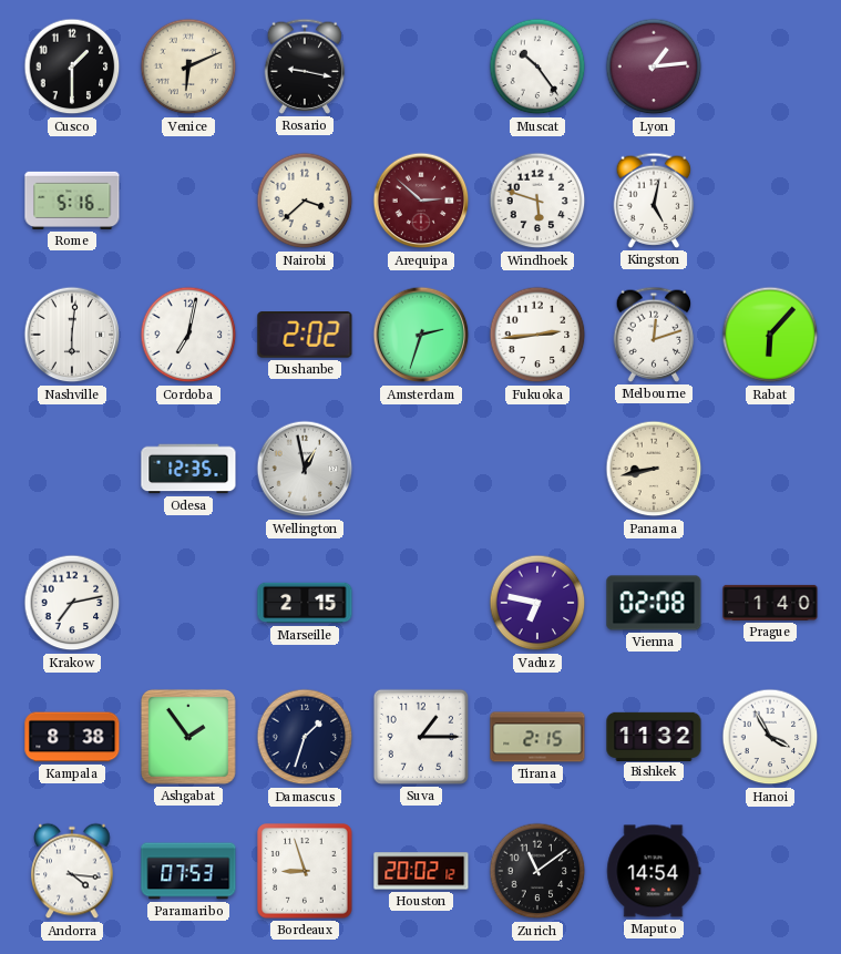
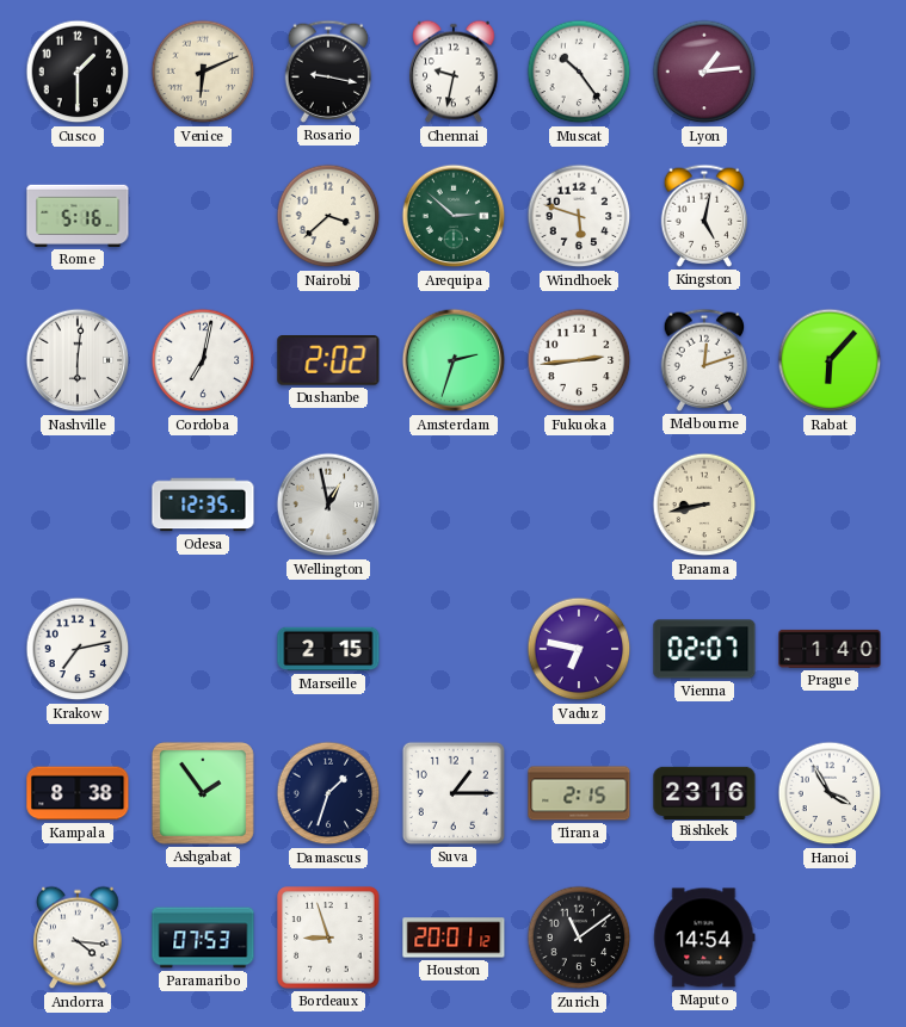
Chennai: none -> 9:32
Arequipa dial: burgundy -> green
Vienna: 02:08 -> 02:07
Bishkek: 11:32 -> 23:16
Houston: 20:02 -> 20:01
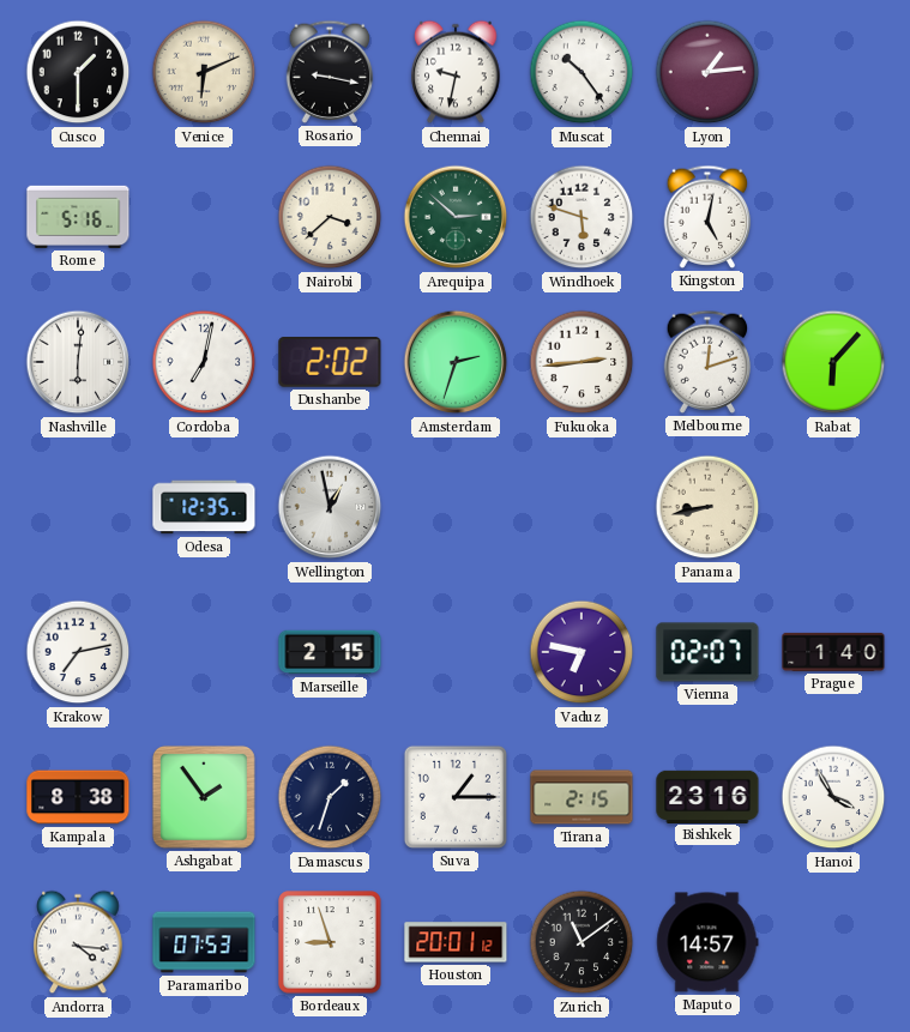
Maputo: 14:54 -> 14:57
